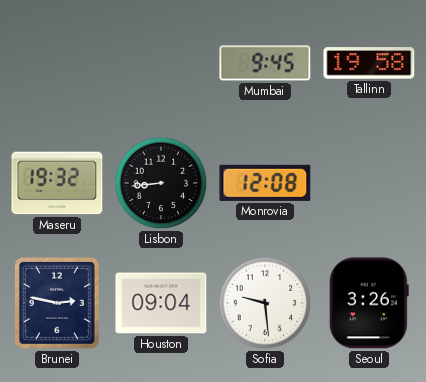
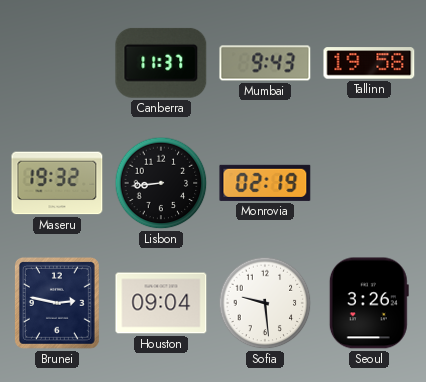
Canberra: none -> 11:37
Mumbai: 9:45 -> 9:43
Monrovia: 12:08 -> 02:19
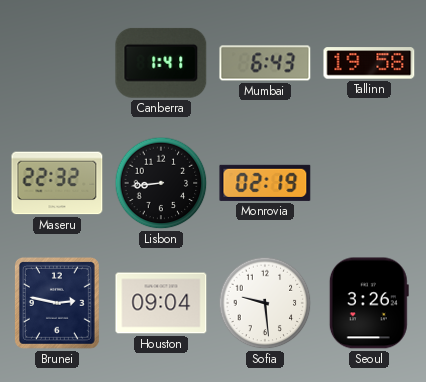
Canberra: 11:37 -> 1:41
Mumbai: 9:43 -> 6:43
Maseru: 19:32 -> 22:32
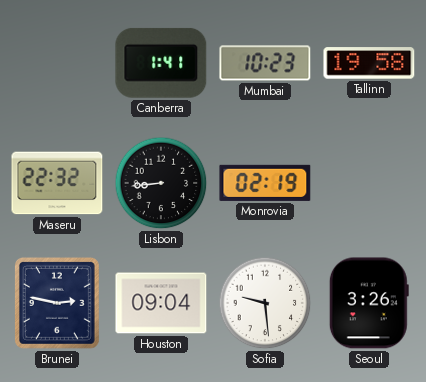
Mumbai: 6:43 -> 10:23
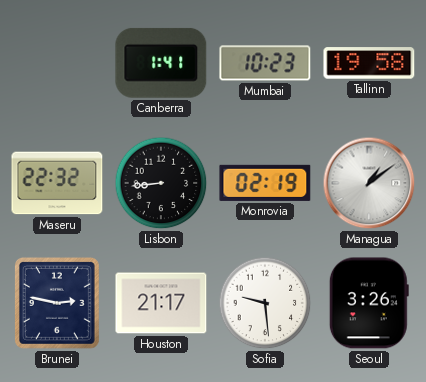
Managua: none -> 1:09
Houston: 09:04 -> 21:17
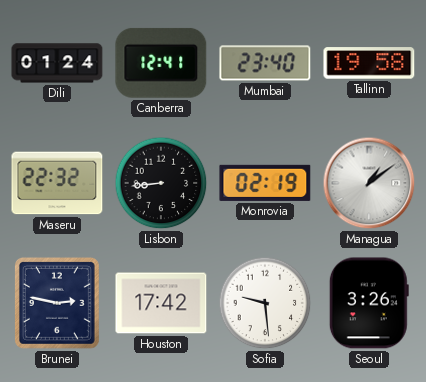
Dili: none -> 01:24
Canberra: 1:41 -> 12:41
Mumbai: 10:23 -> 23:40
Houston: 21:17 -> 17:42
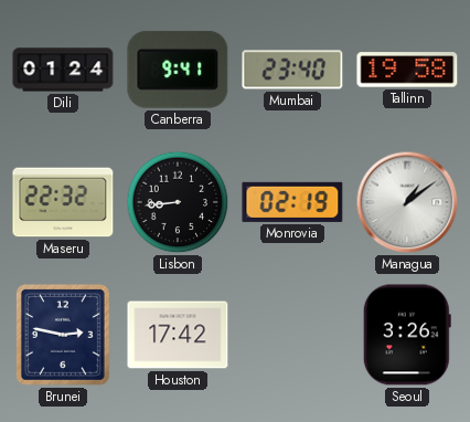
Canberra: 12:41 -> 9:41
Sofia: 9:29 -> none
